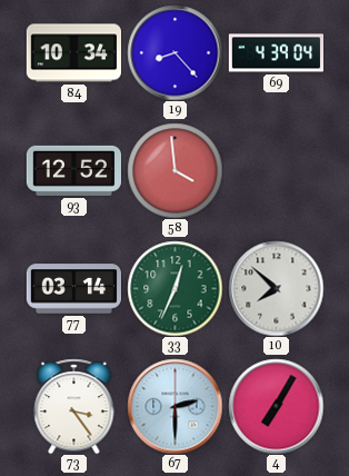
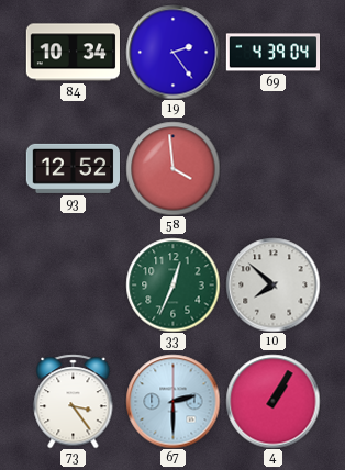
19: 8:23 -> 2:24
77: 03:14 -> none
4: 7:05 -> 1:05
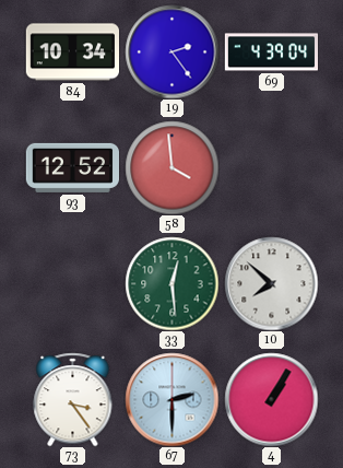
33: 12:34 -> 12:29
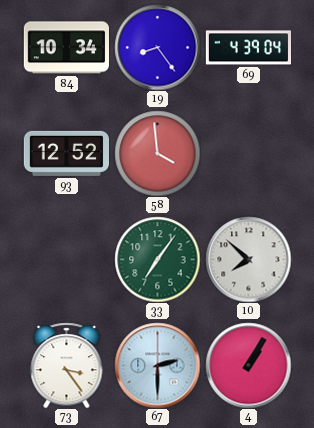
19: 2:24 -> 8:24
33: 12:29 -> 7:06
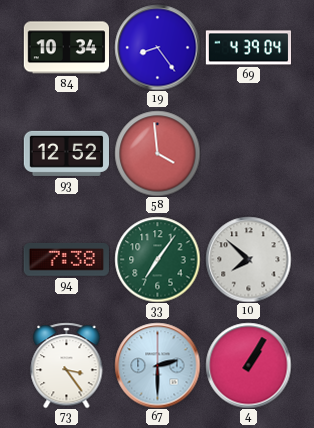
94: none -> 7:38
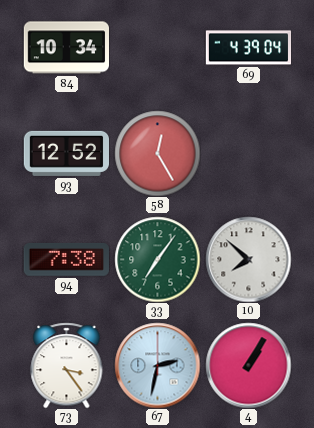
19: 8:24 -> none
58: 3:59 -> 12:25
67: 2:30 -> 2:32
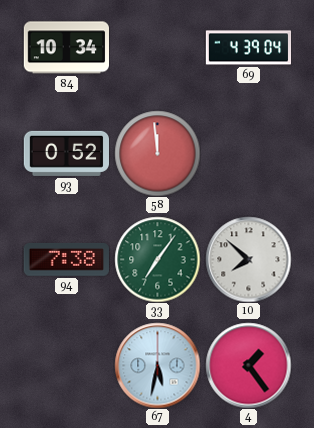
93: 12:52 -> 0:52
58: 12:25 -> 11:59
73: 3:24 -> none
67: 2:32 -> 5:32
4: 1:05 -> 1:24
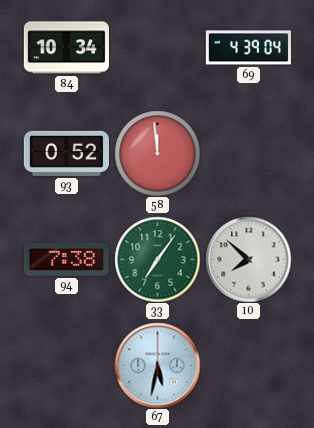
4: 1:24 -> none
